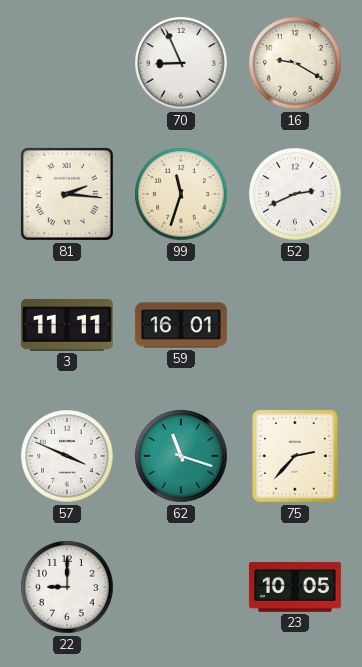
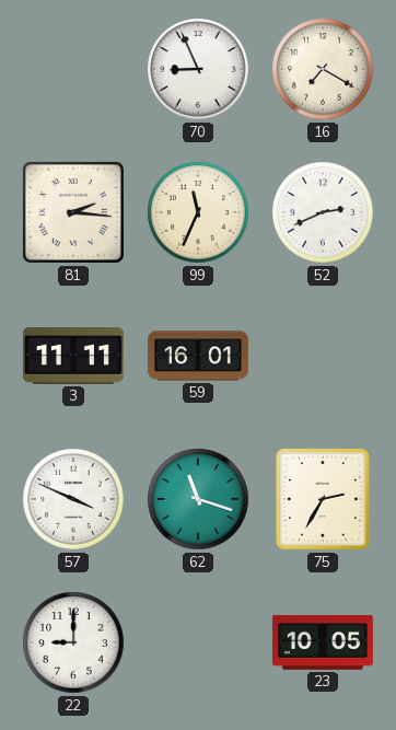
16: 9:20 -> 7:20
99: 11:33 -> 11:34
75: 2:37 -> 2:35
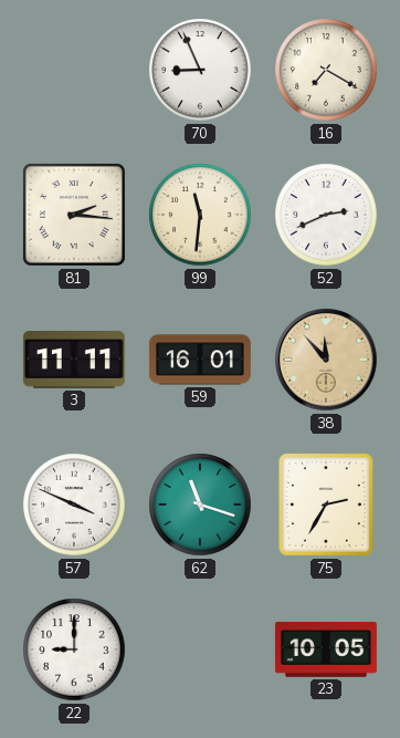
99: 11:34 -> 11:31
38: none -> 11:53
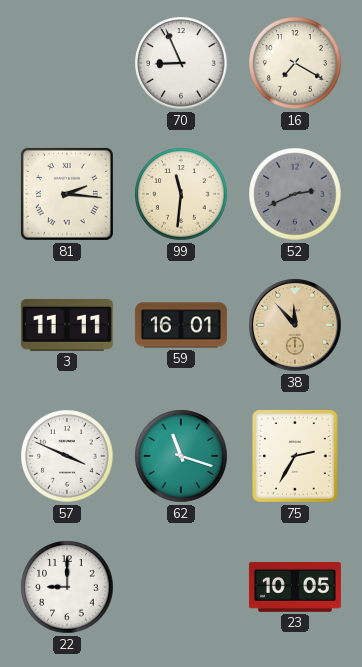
52 dial: white -> grey
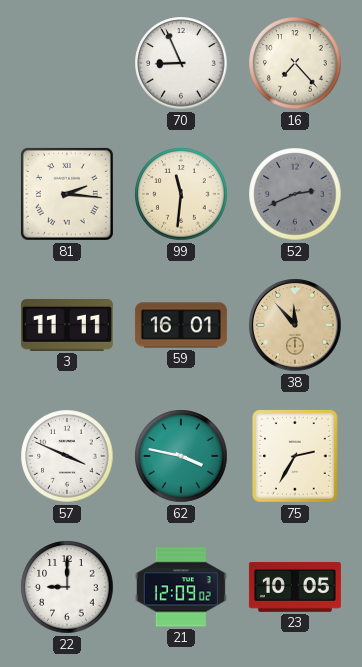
16: 7:20 -> 7:23
62: 11:18 -> 3:47
21: none -> 12:09
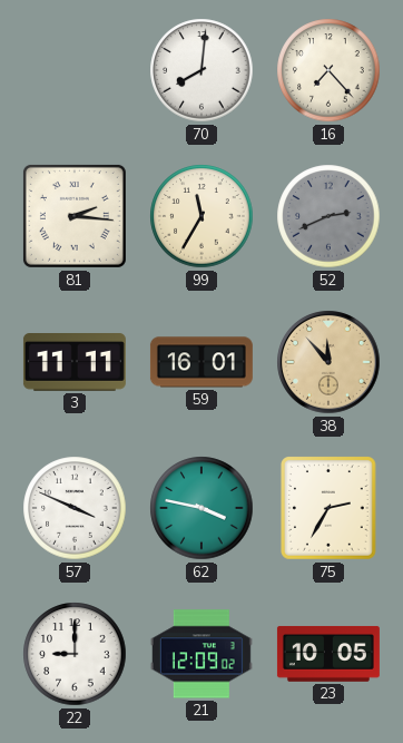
70: 8:56 -> 8:01
99: 11:31 -> 11:35
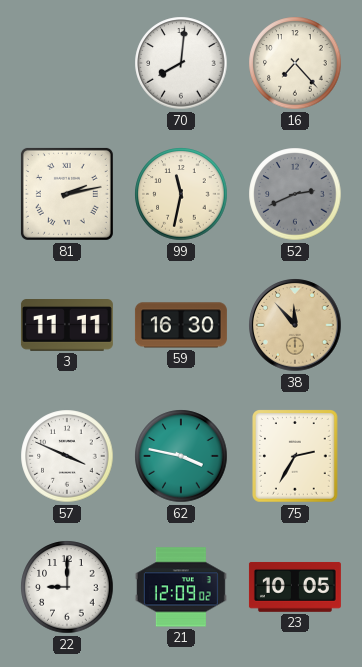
81: 2:16 -> 2:13
99: 11:35 -> 11:32
59: 16:01 -> 16:30
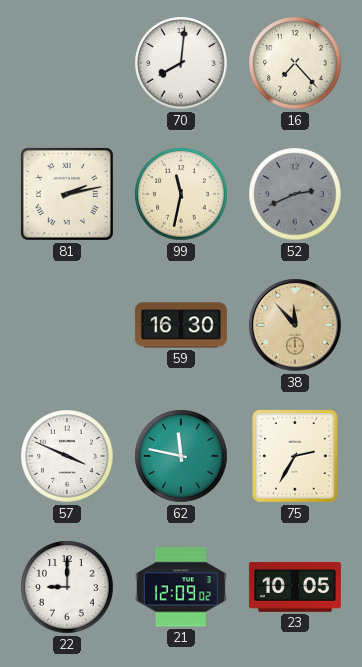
3: 11:11 -> none
62: 3:47 -> 11:47
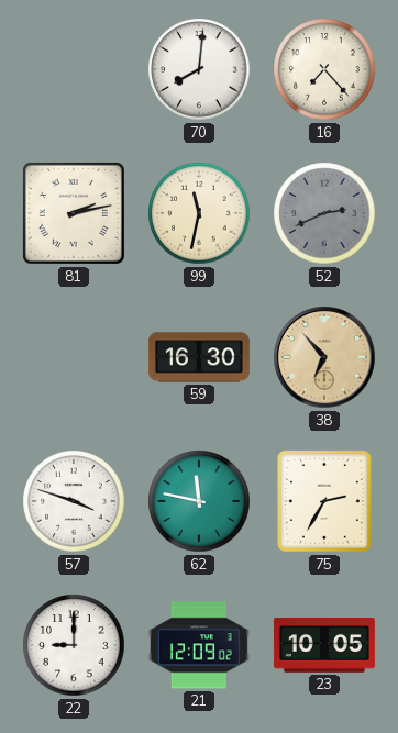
38: 11:53 -> 6:53
57: 3:49 -> 3:48
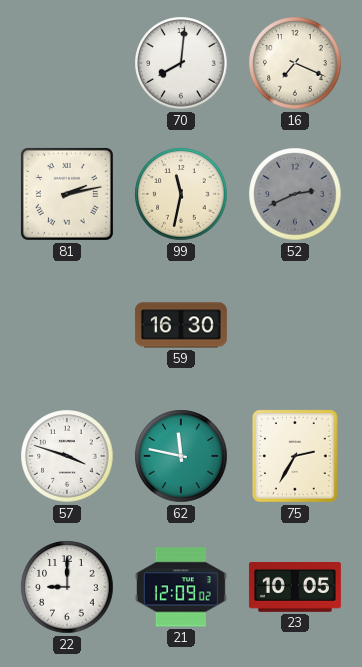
16: 7:23 -> 7:19
38: 6:53 -> none
